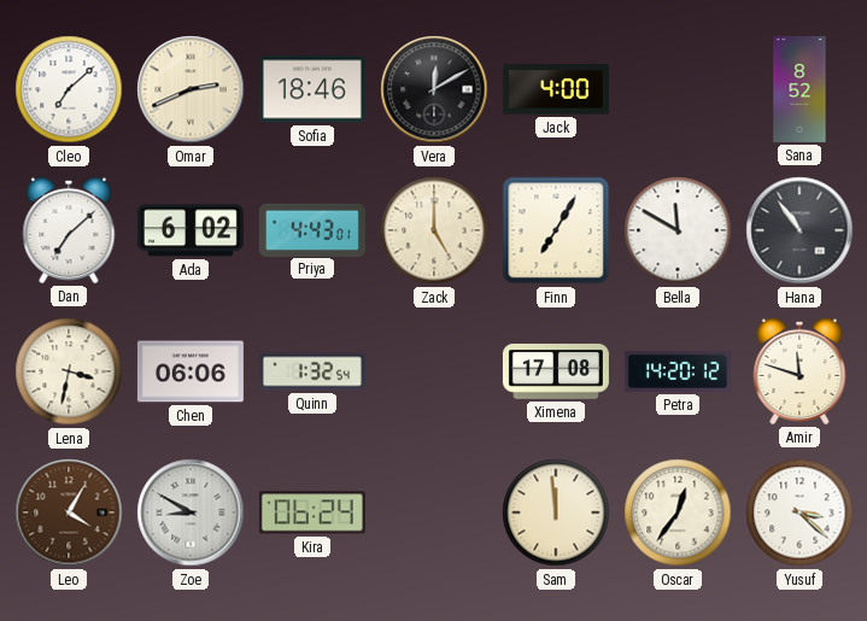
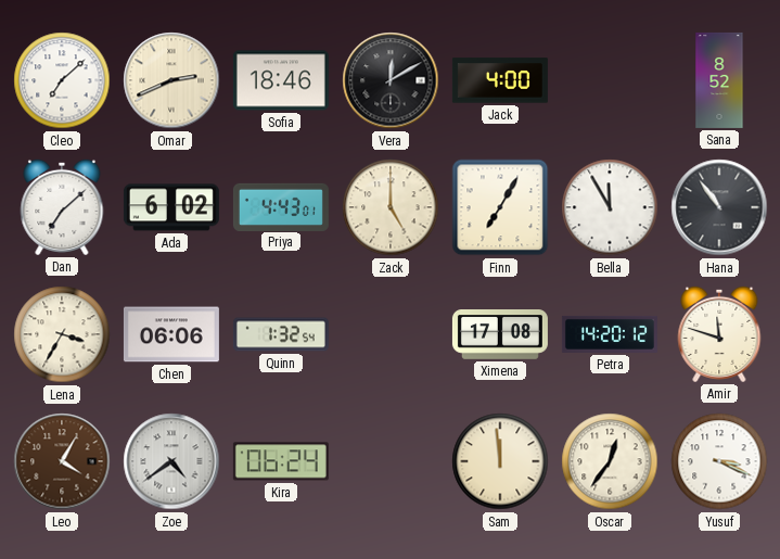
Bella: 11:50 -> 11:55
Lena: 3:32 -> 3:35
Zoe: 8:50 -> 4:39
Yusuf: 3:22 -> 3:19
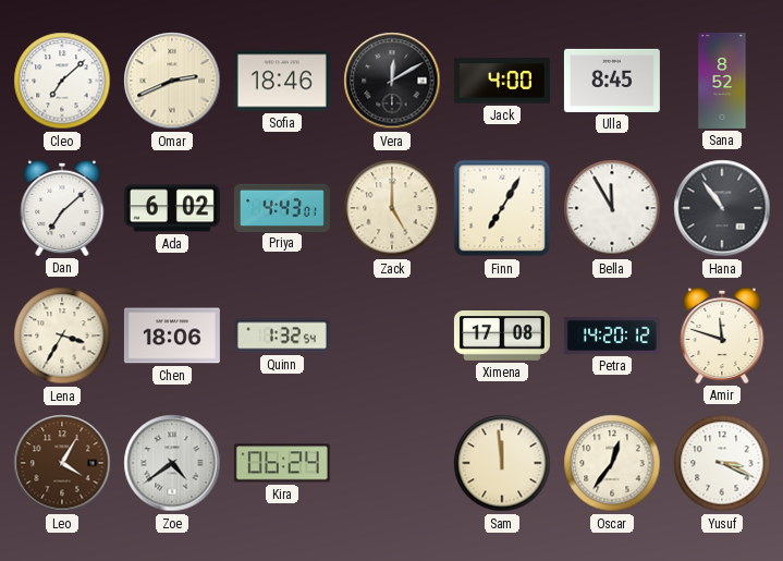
Ulla: none -> 8:45
Chen: 06:06 -> 18:06
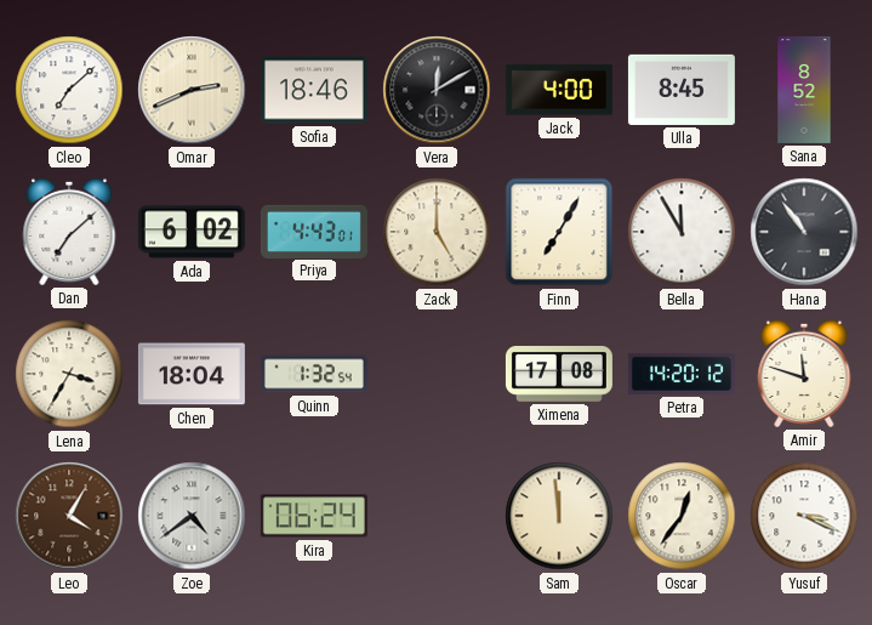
Chen: 18:06 -> 18:04
